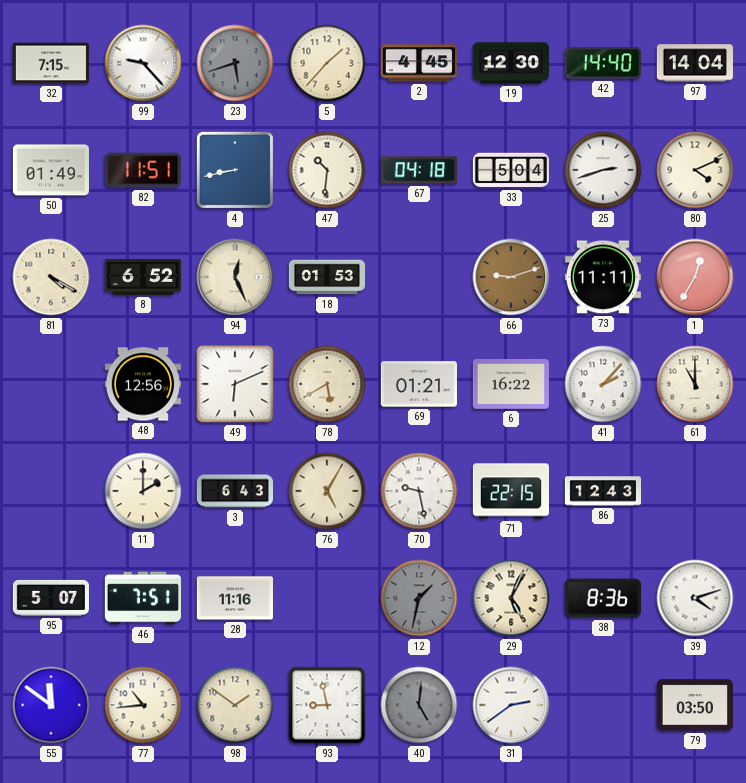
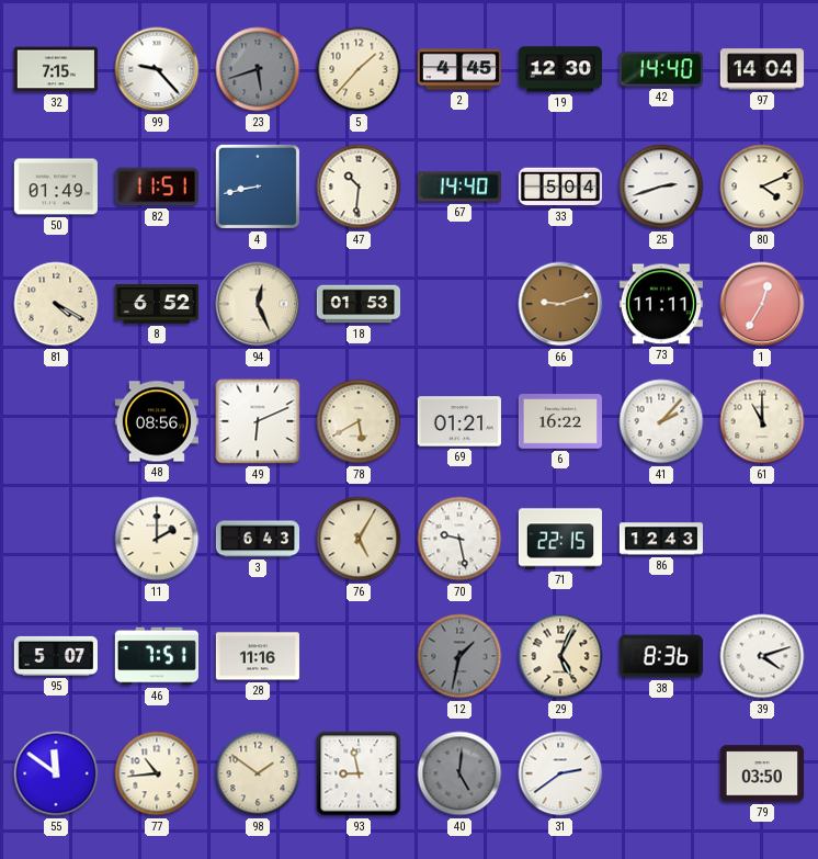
67: 04:18 -> 14:40
48: 12:56 -> 08:56
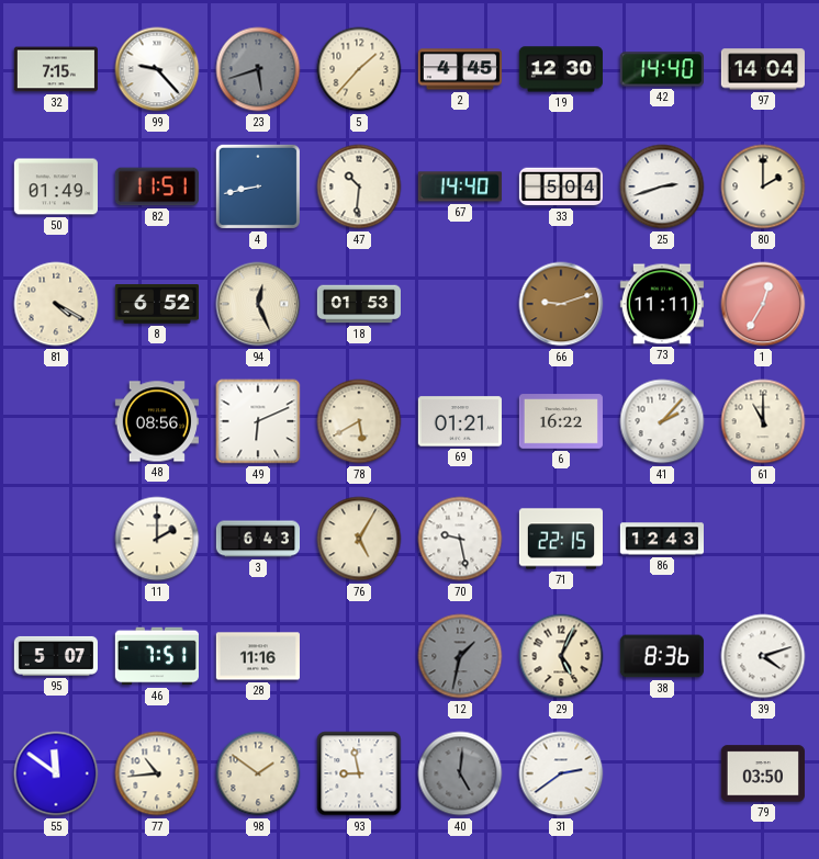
80: 4:11 -> 2:00
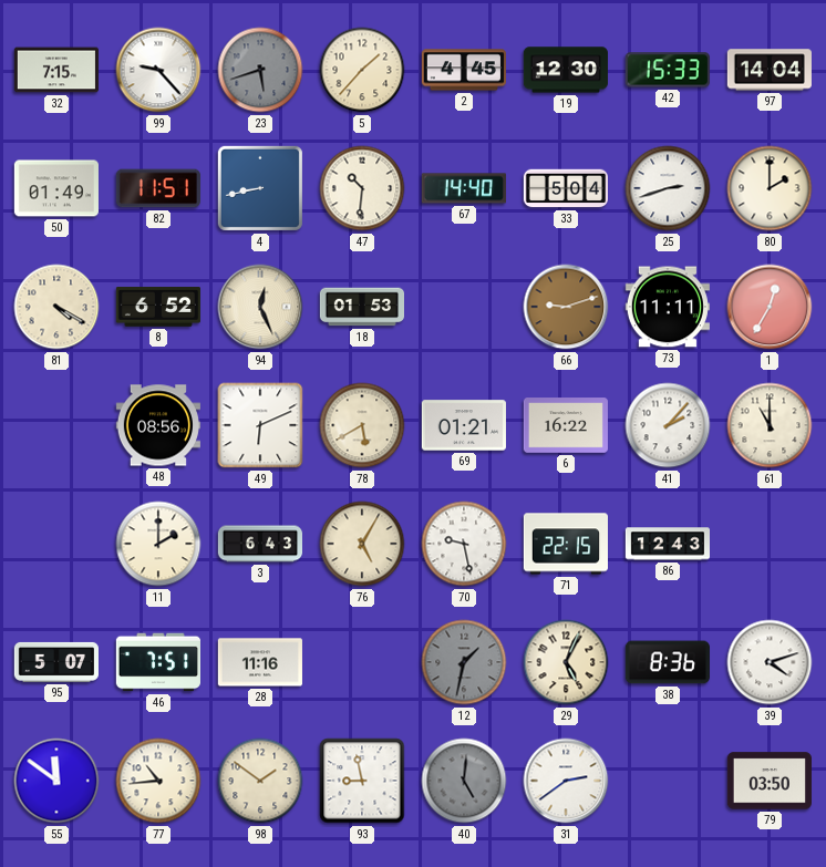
42: 14:40 -> 15:33
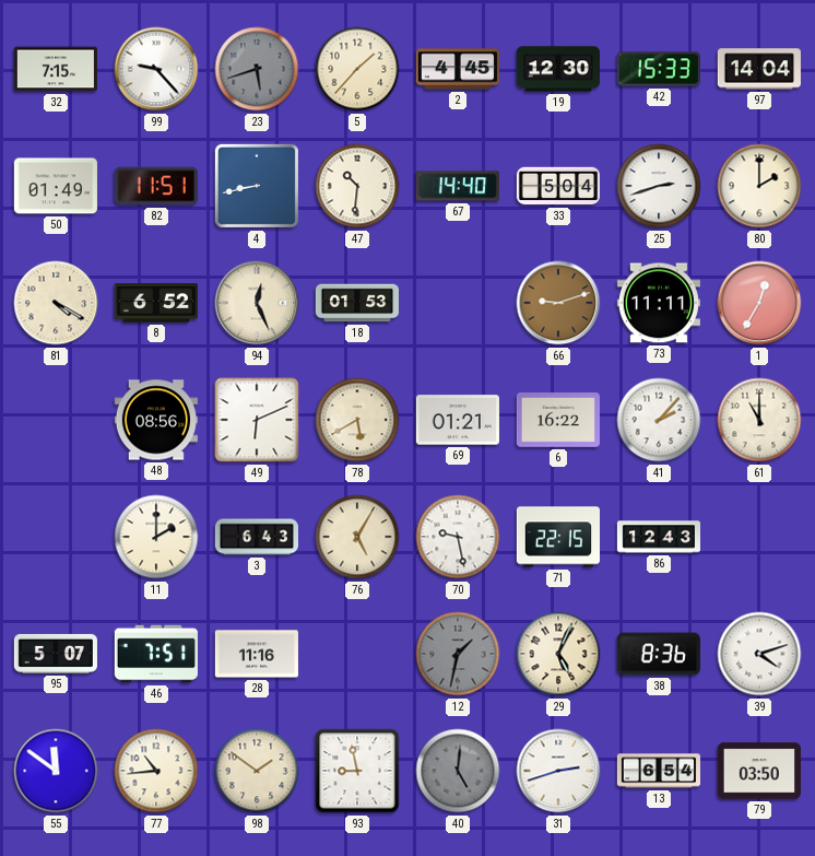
31: 2:39 -> 2:42
13: none -> 6:54
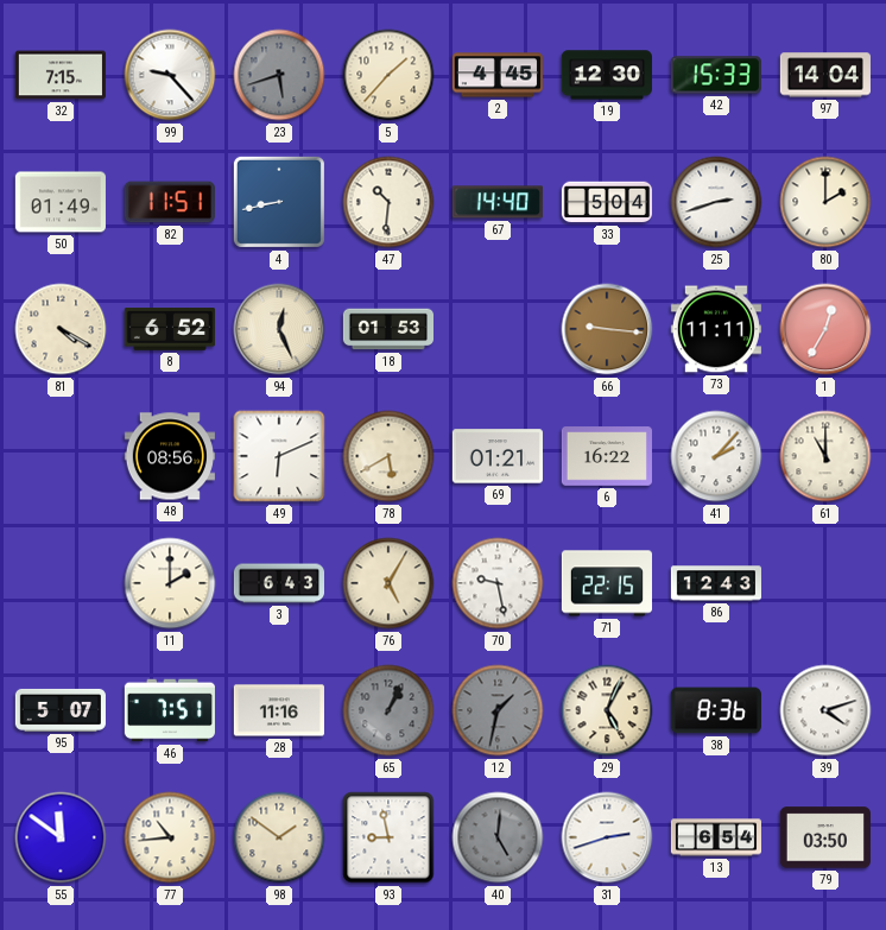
66: 9:12 -> 9:16
65: none -> 1:04
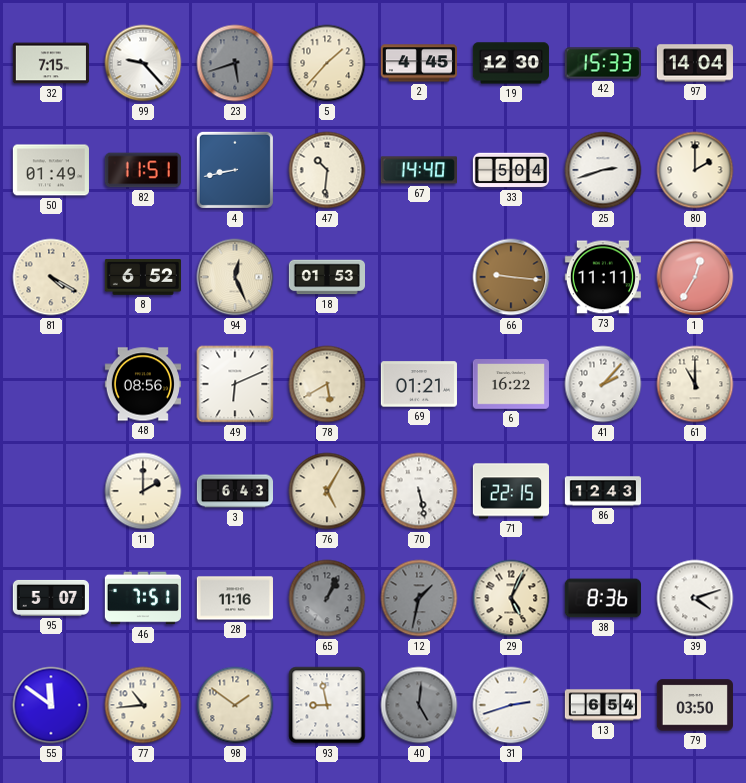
70: 9:28 -> 5:28
